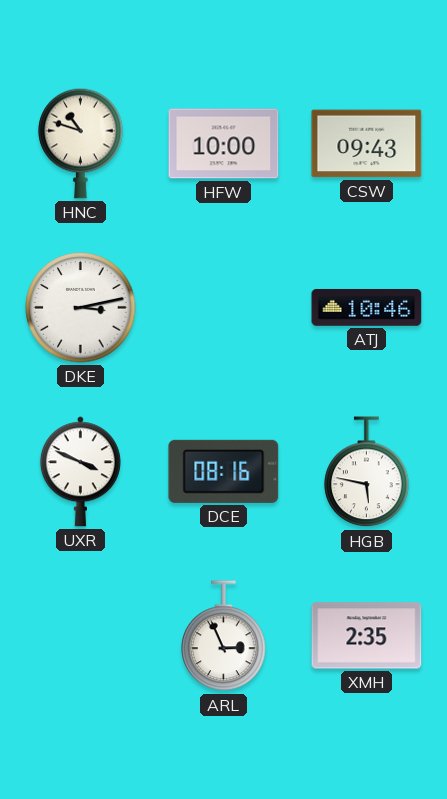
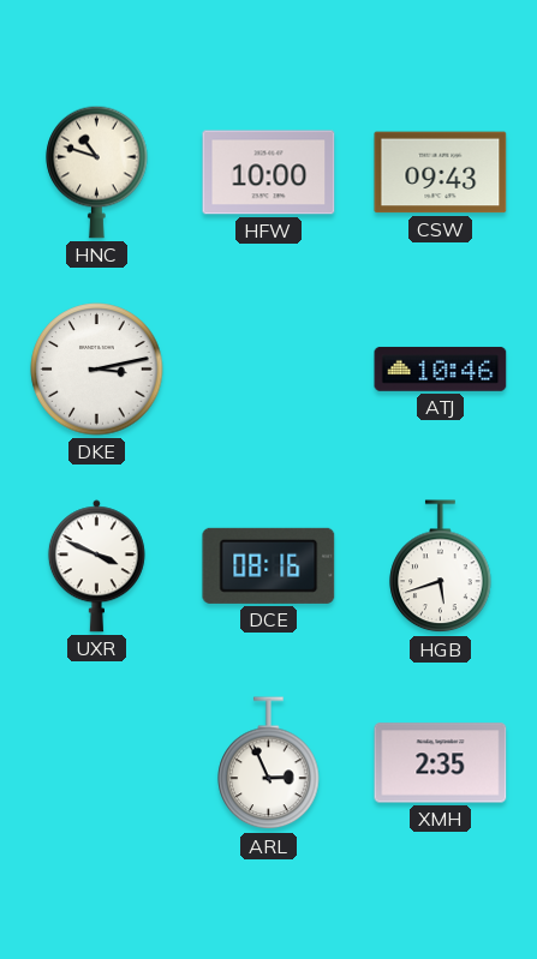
HGB: 5:47 -> 5:42
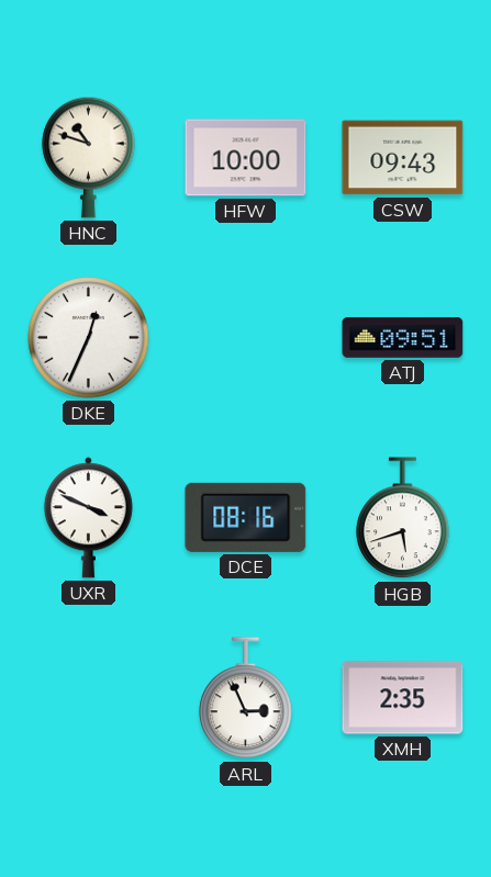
DKE: 3:13 -> 12:34
ATJ: 10:46 -> 09:51
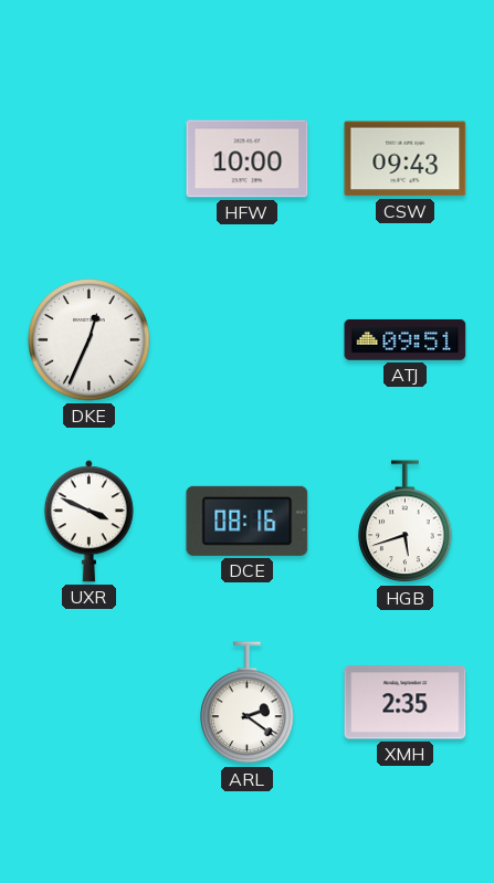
HNC: 10:48 -> none
ARL: 2:56 -> 2:21
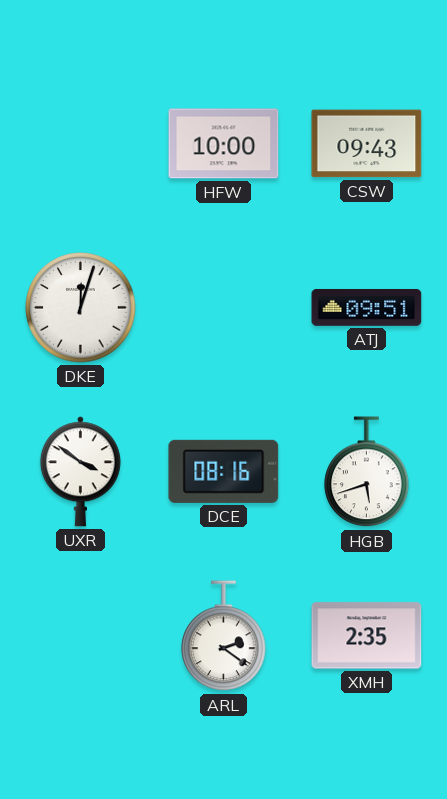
DKE: 12:34 -> 12:03
UXR: 3:49 -> 3:51
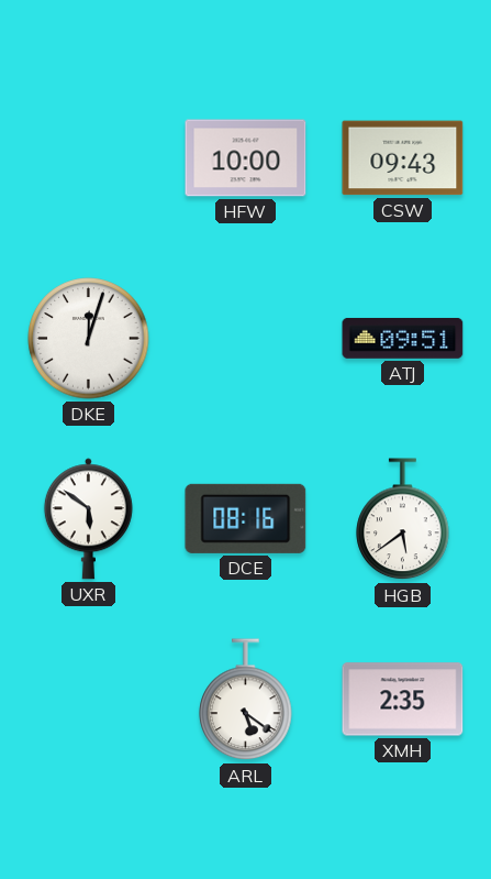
UXR: 3:51 -> 5:51
HGB: 5:42 -> 5:39
ARL: 2:21 -> 5:21
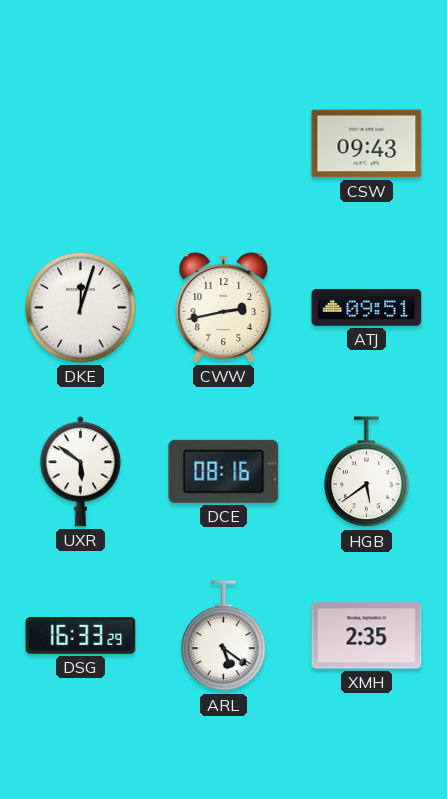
HFW: 10:00 -> none
CWW: none -> 2:43
DSG: none -> 16:33
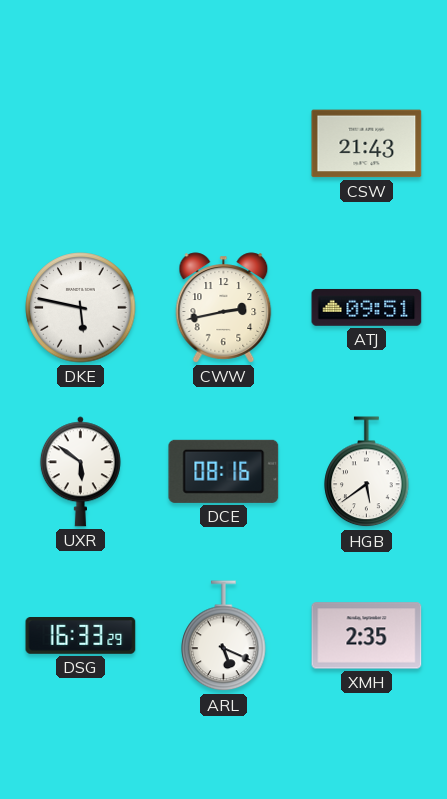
CSW: 09:43 -> 21:43
DKE: 12:03 -> 5:47
ARL: 5:21 -> 5:19
